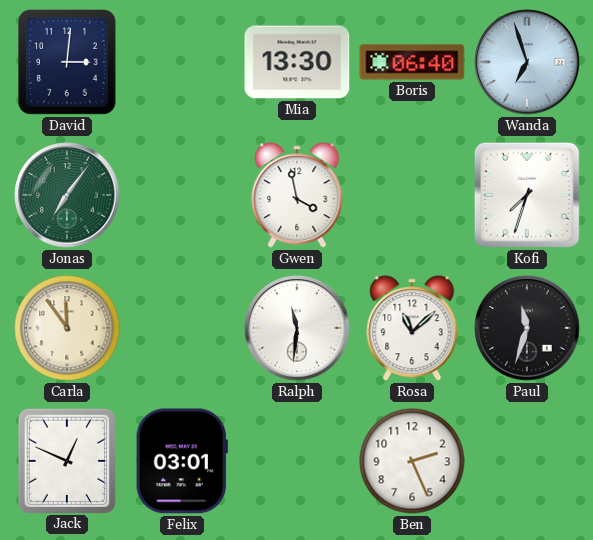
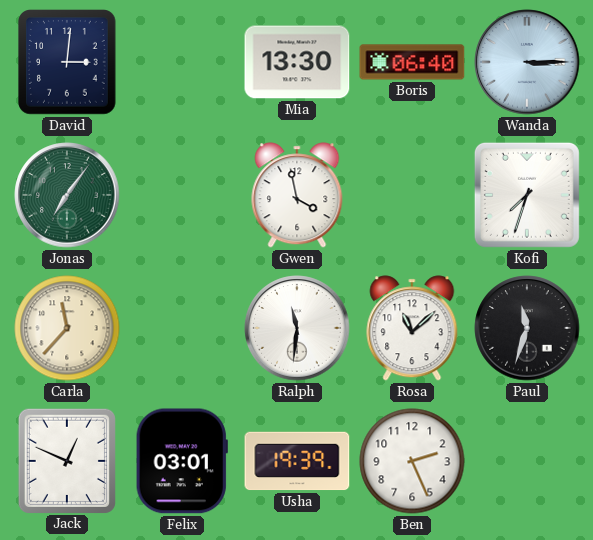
Wanda: 6:57 -> 3:15
Carla: 11:54 -> 11:37
Usha: none -> 19:39
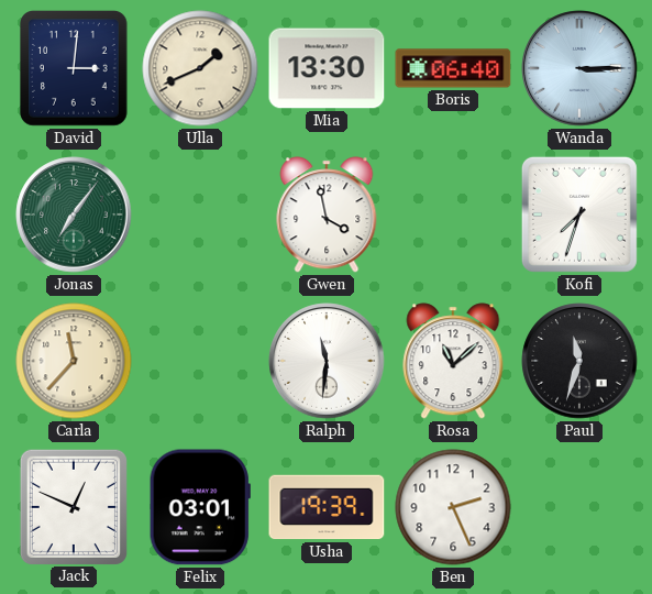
Ulla: none -> 1:41
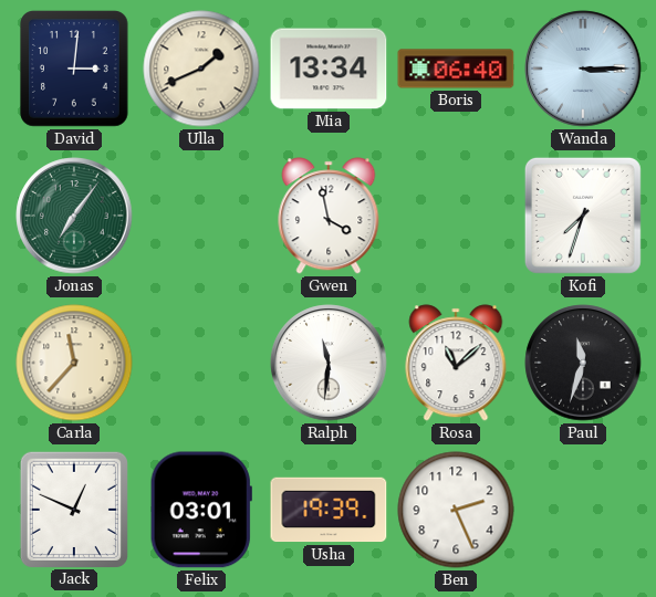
Mia: 13:30 -> 13:34
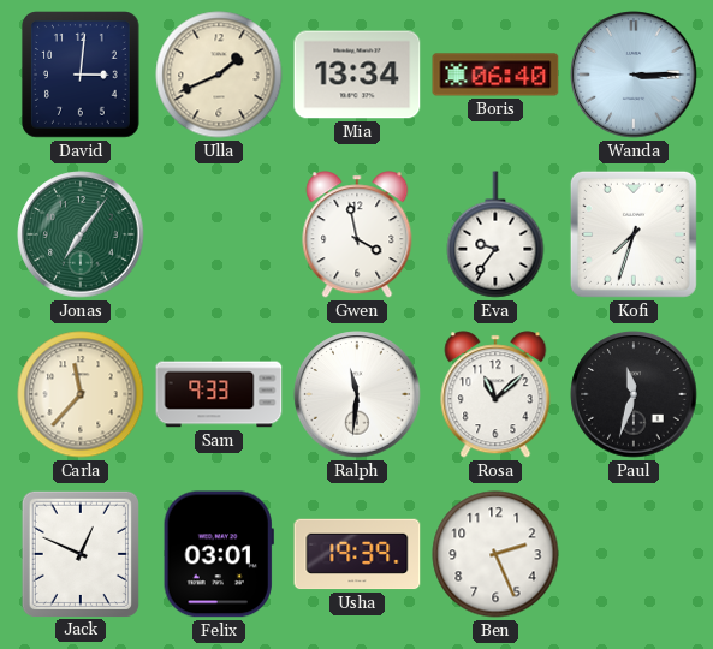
Eva: none -> 9:36
Sam: none -> 9:33
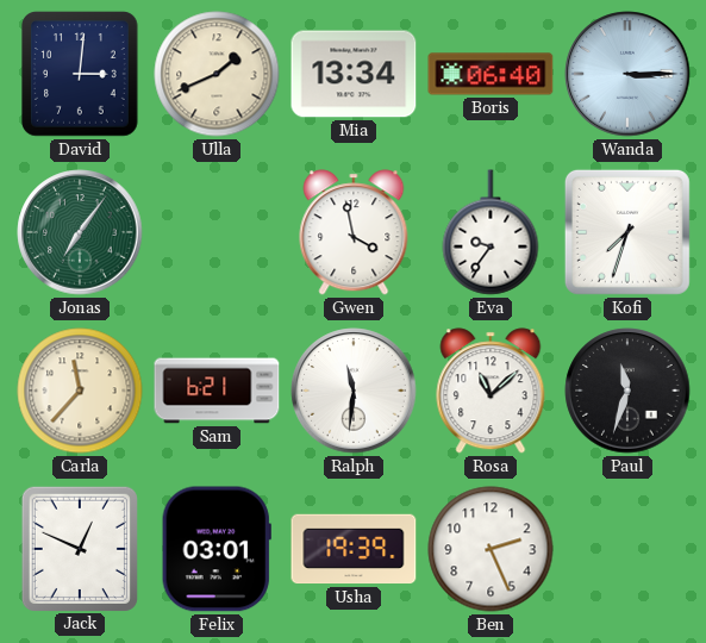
Sam: 9:33 -> 6:21
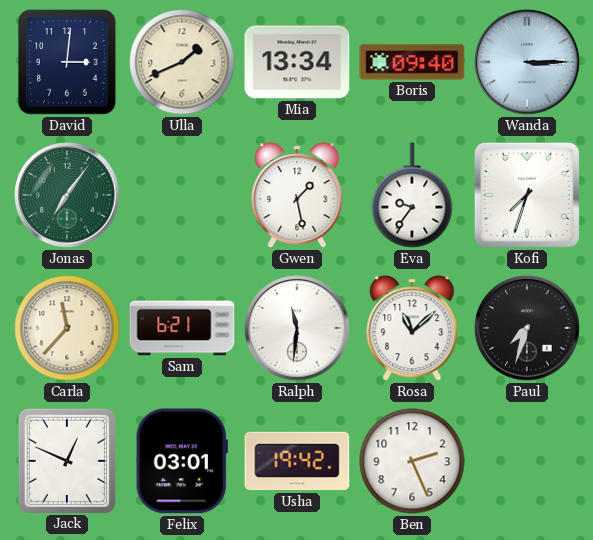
Boris: 06:40 -> 09:40
Gwen: 3:58 -> 1:28
Paul: 11:33 -> 7:33
Usha: 19:39 -> 19:42
